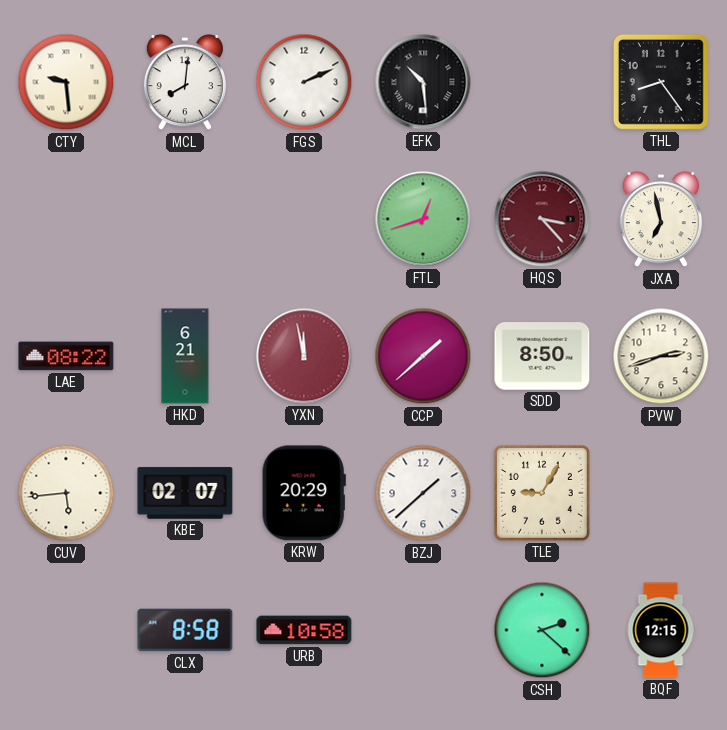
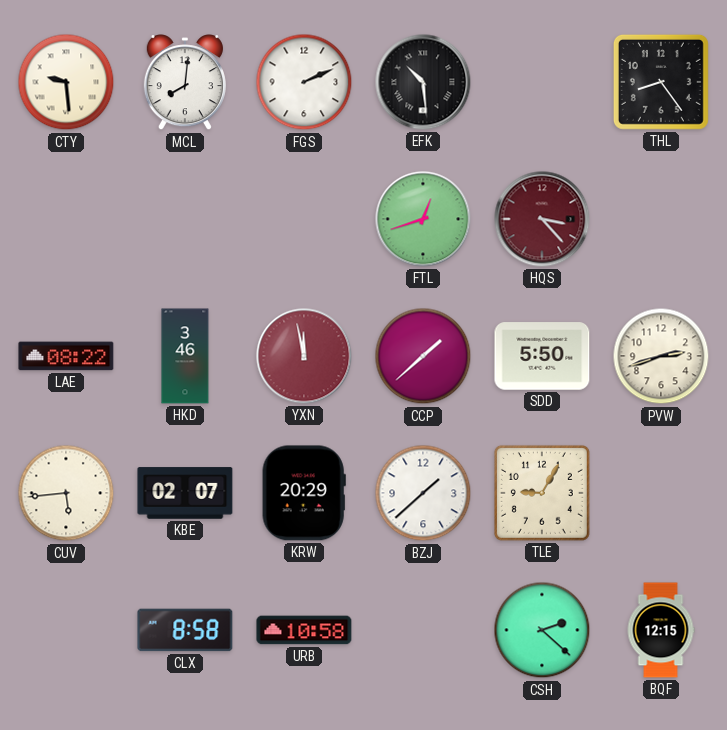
JXA: 6:58 -> none
HKD: 6:21 -> 3:46
SDD: 8:50 -> 5:50
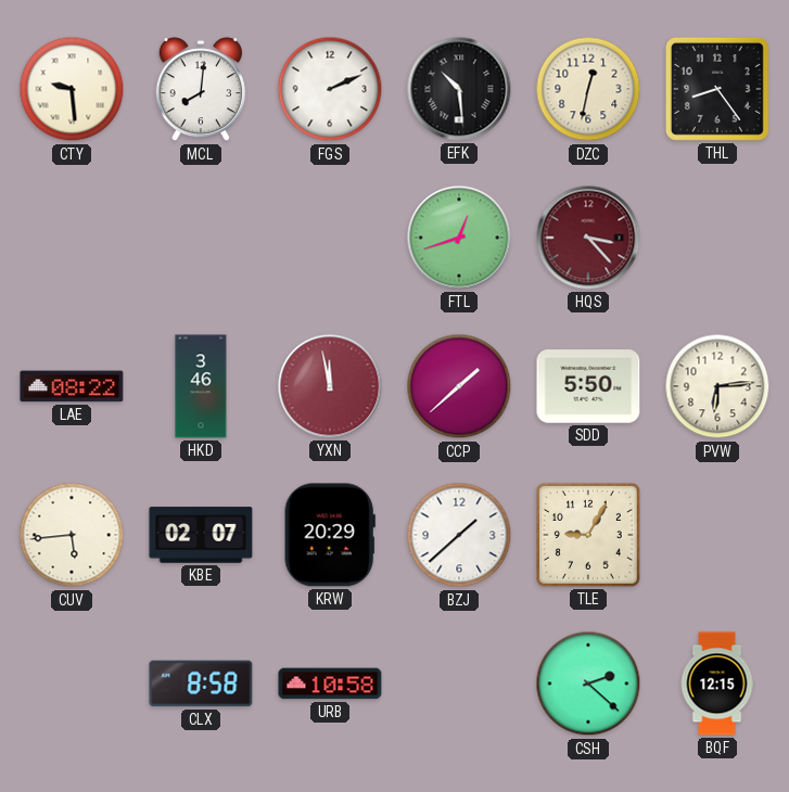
DZC: none -> 12:32
PVW: 2:42 -> 6:14
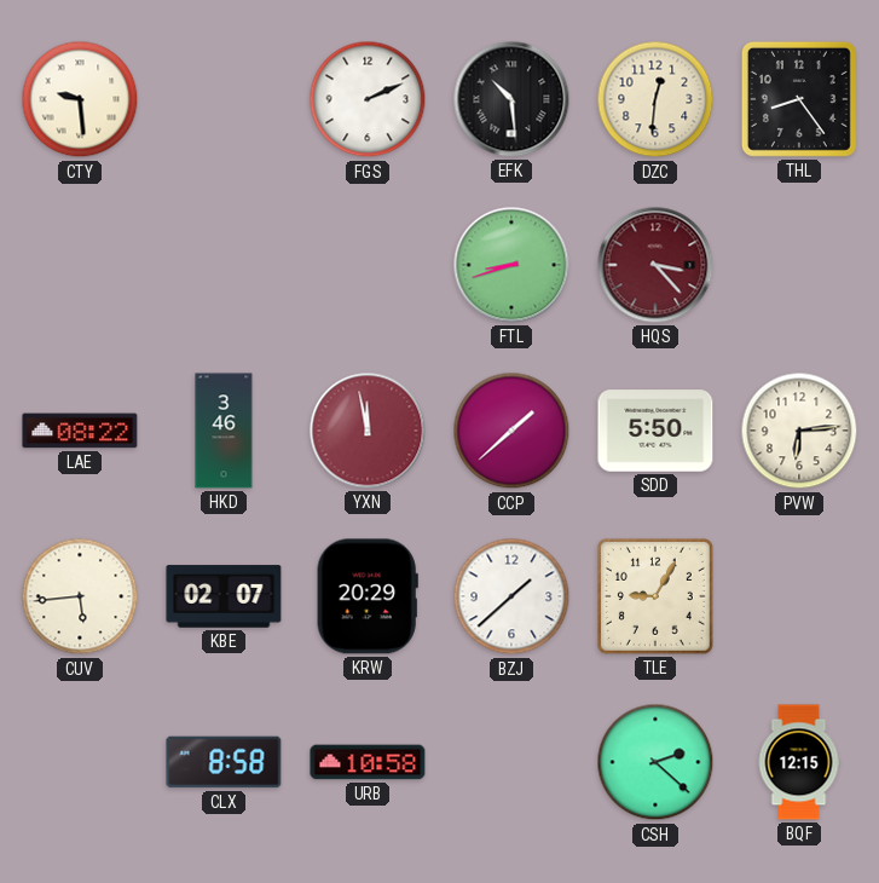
MCL: 8:01 -> none
DZC: 12:32 -> 12:31
FTL: 12:42 -> 8:42
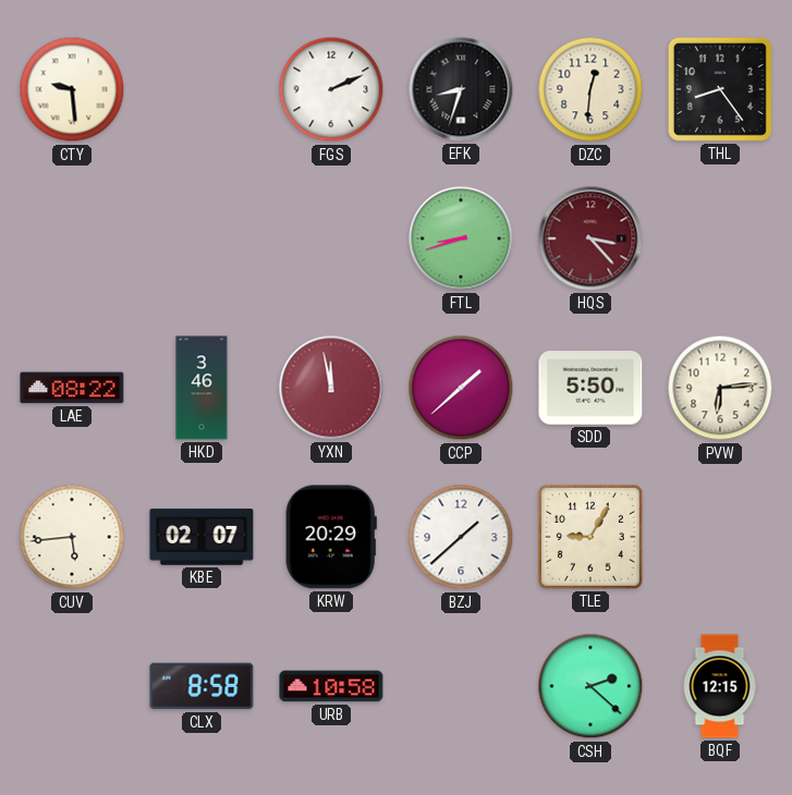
EFK: 10:29 -> 8:33
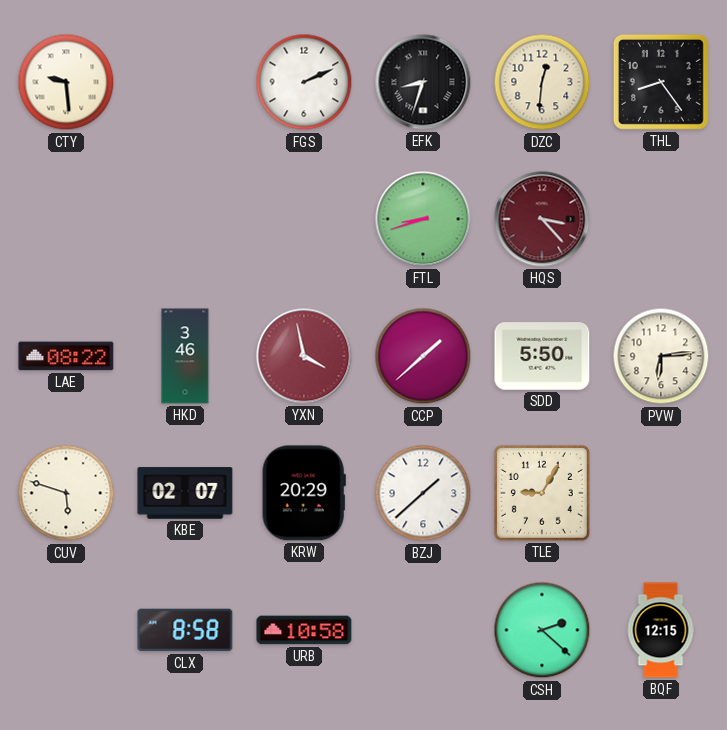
YXN: 11:58 -> 3:58
CUV: 5:44 -> 5:48
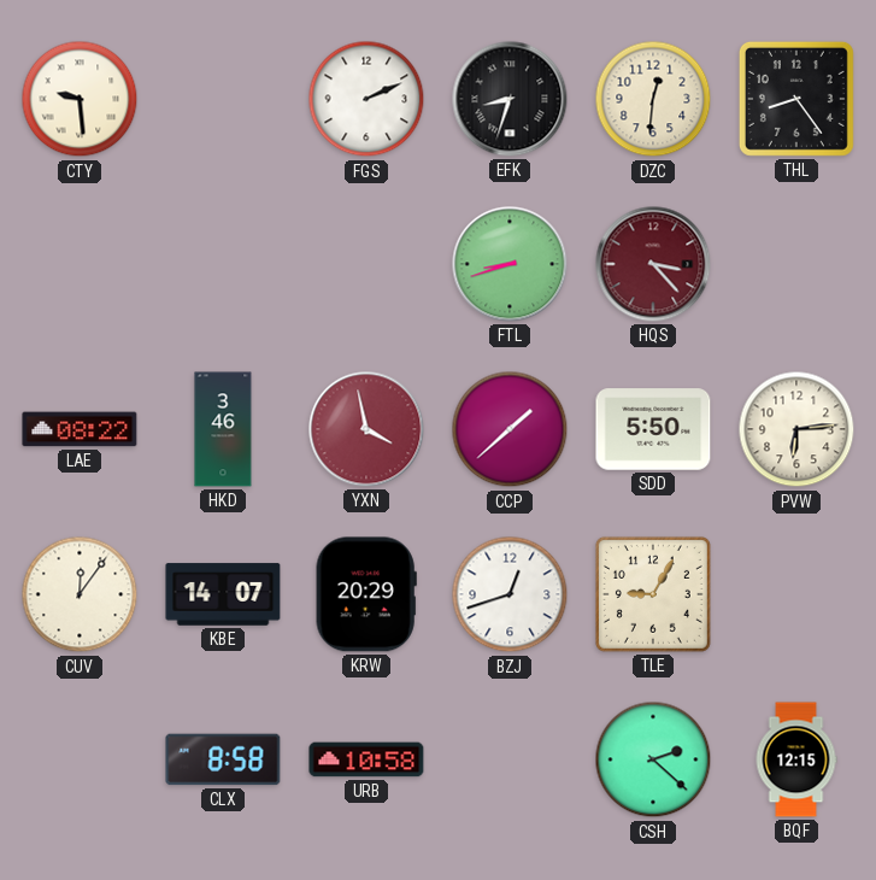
CUV: 5:48 -> 12:06
KBE: 02:07 -> 14:07
BZJ: 1:38 -> 12:42
